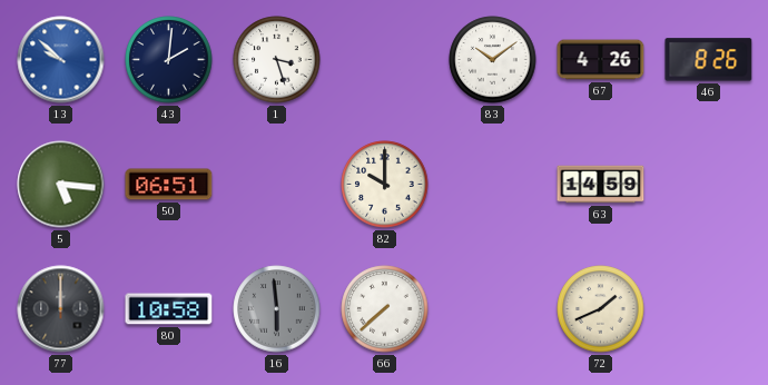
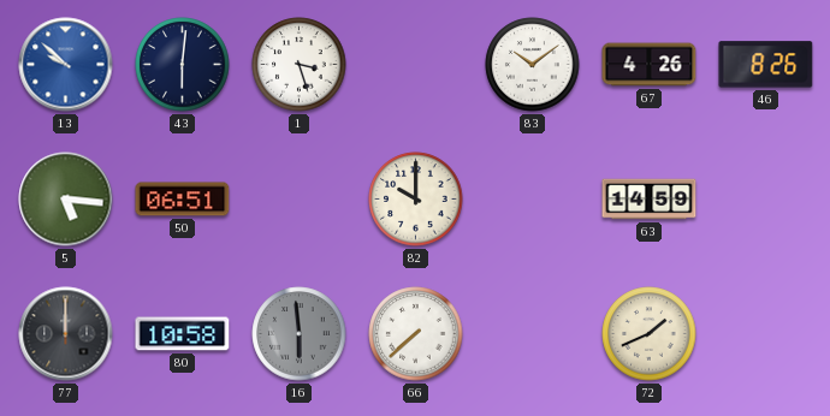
43: 2:01 -> 6:01
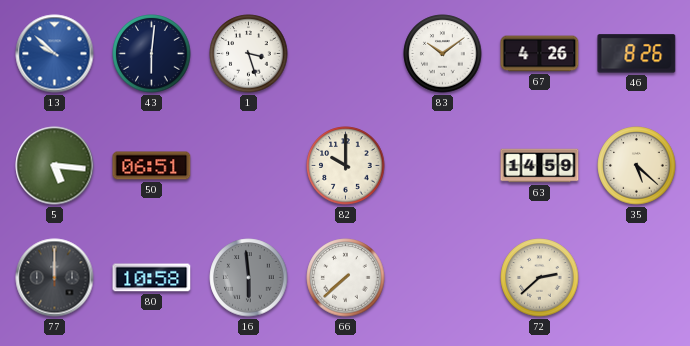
35: none -> 5:22
72: 1:41 -> 2:38
